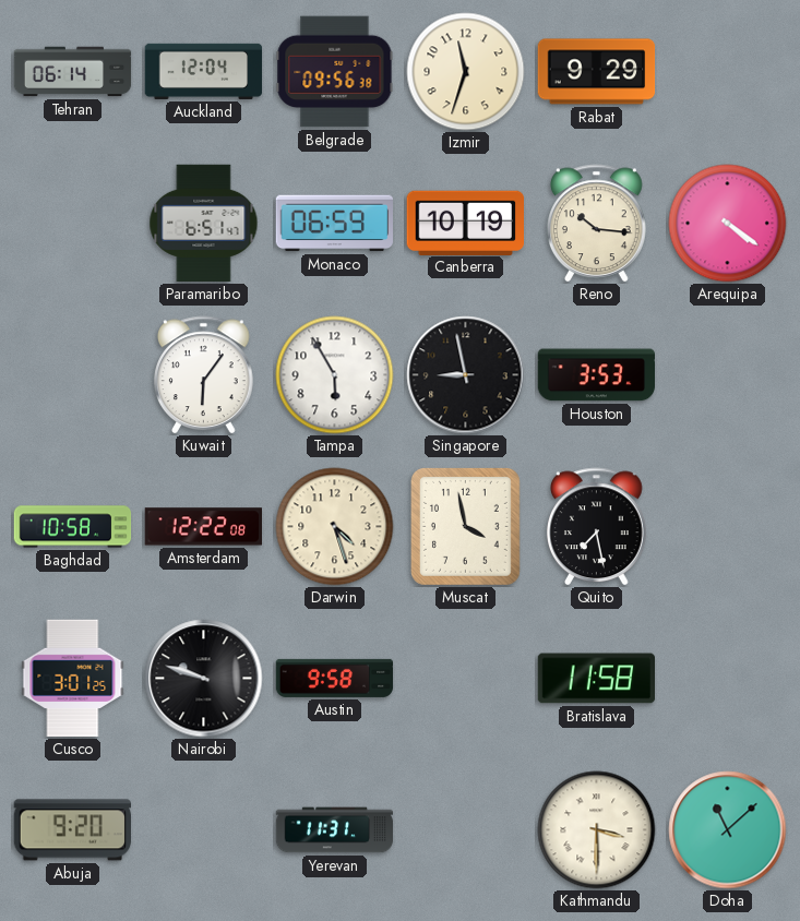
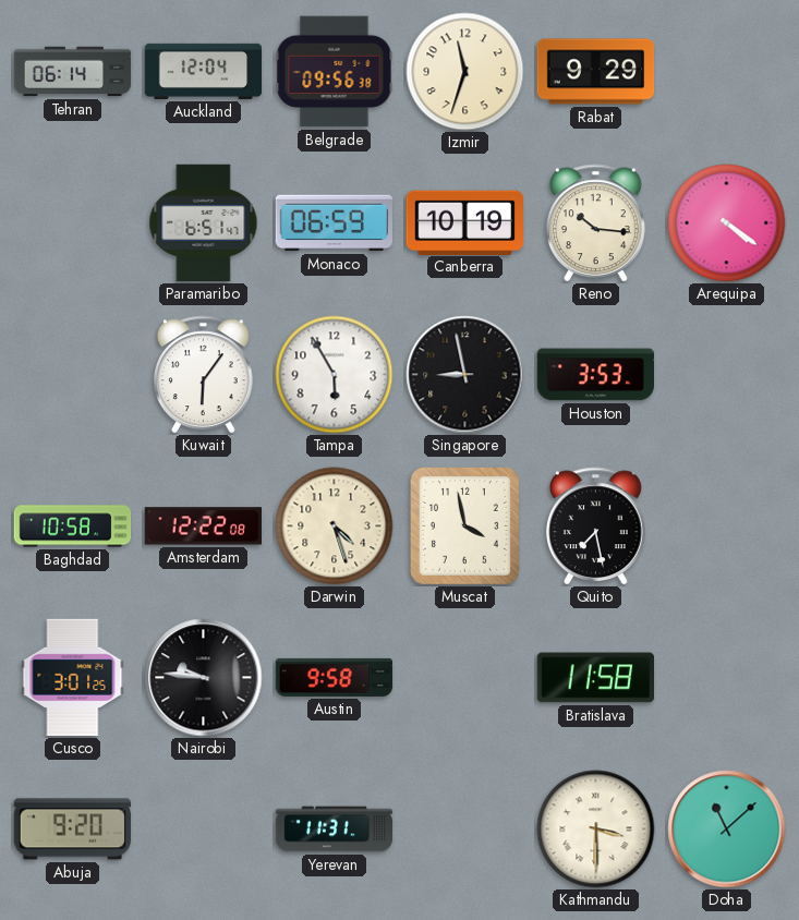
Nairobi: 9:48 -> 9:46
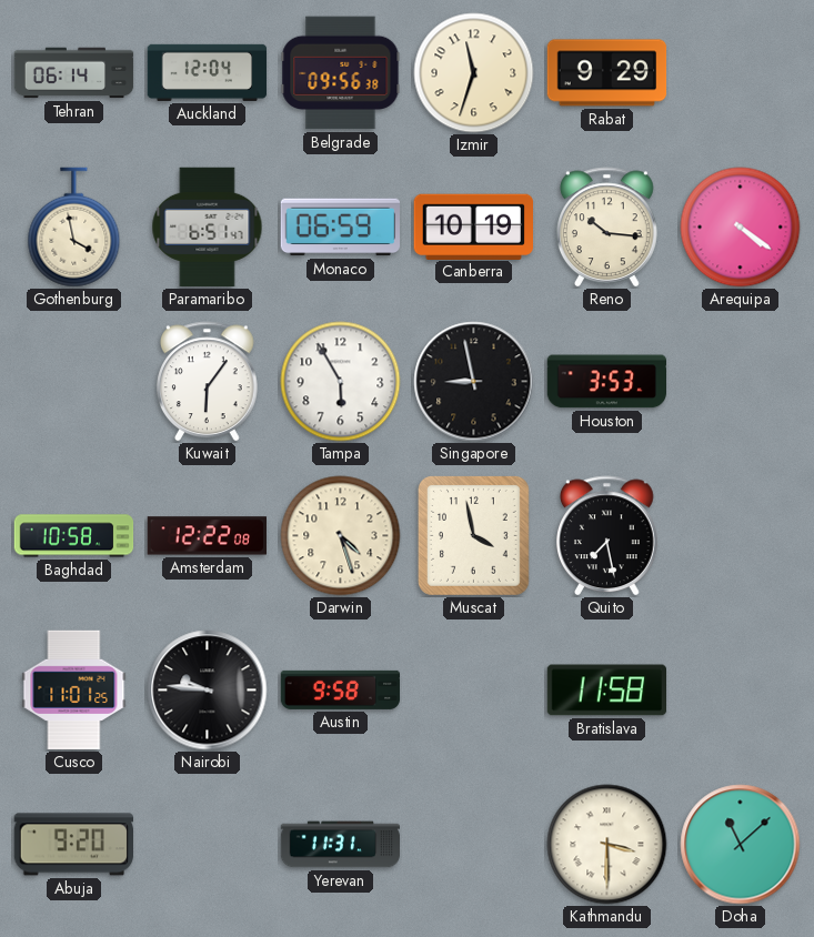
Gothenburg: none -> 3:58
Cusco: 3:01 -> 11:01
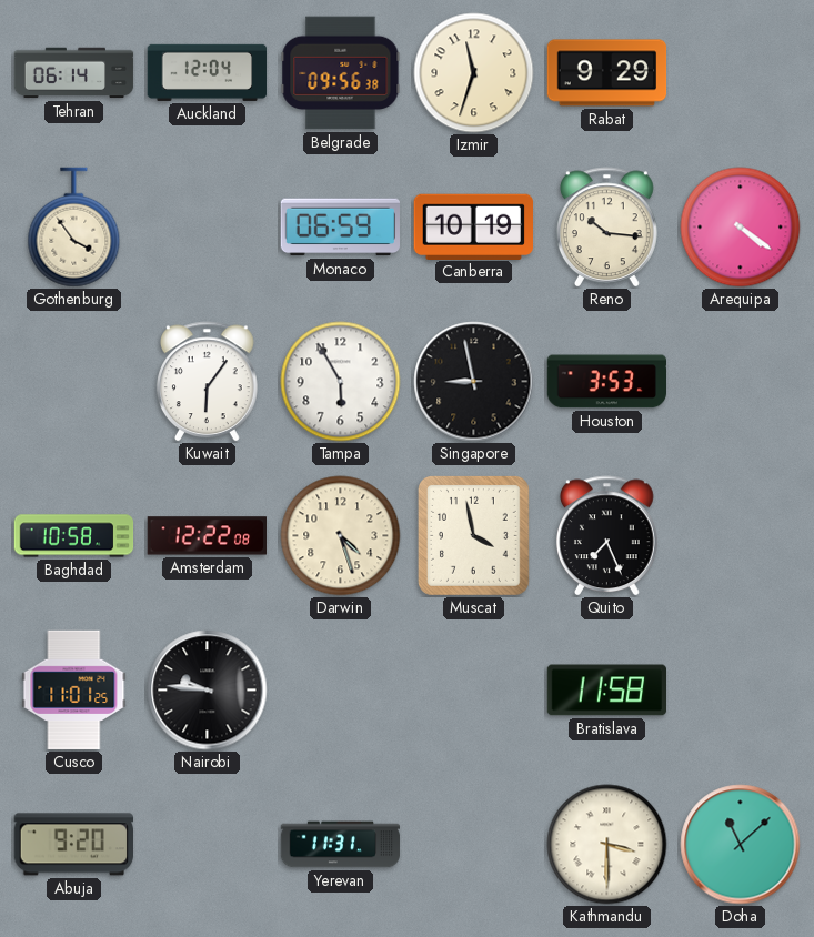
Gothenburg: 3:58 -> 3:54
Paramaribo: 6:51 -> none
Quito: 7:28 -> 7:26
Austin: 9:58 -> none
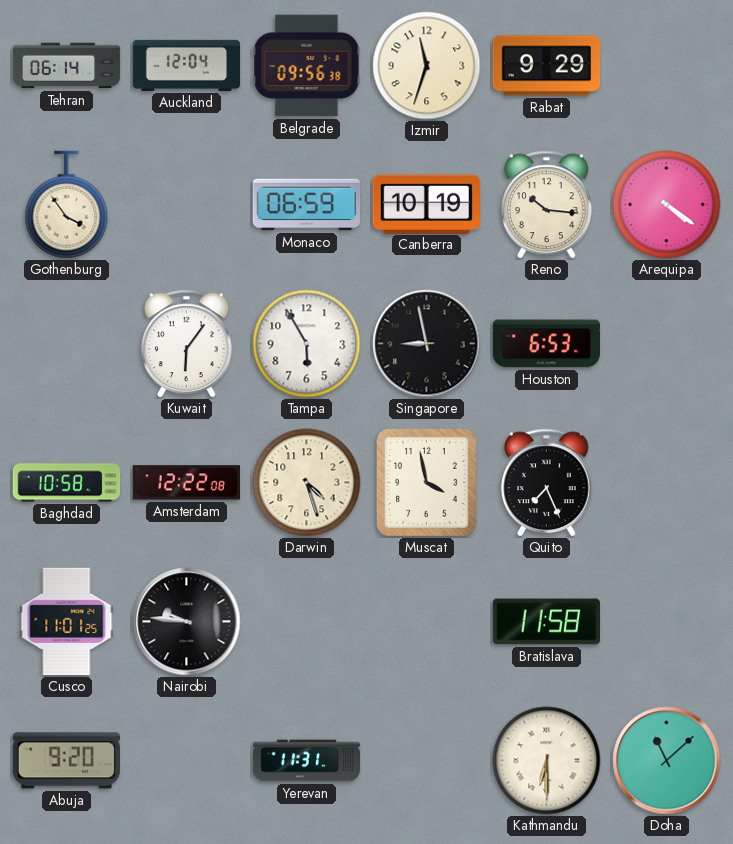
Houston: 3:53 -> 6:53
Kathmandu: 3:30 -> 6:30
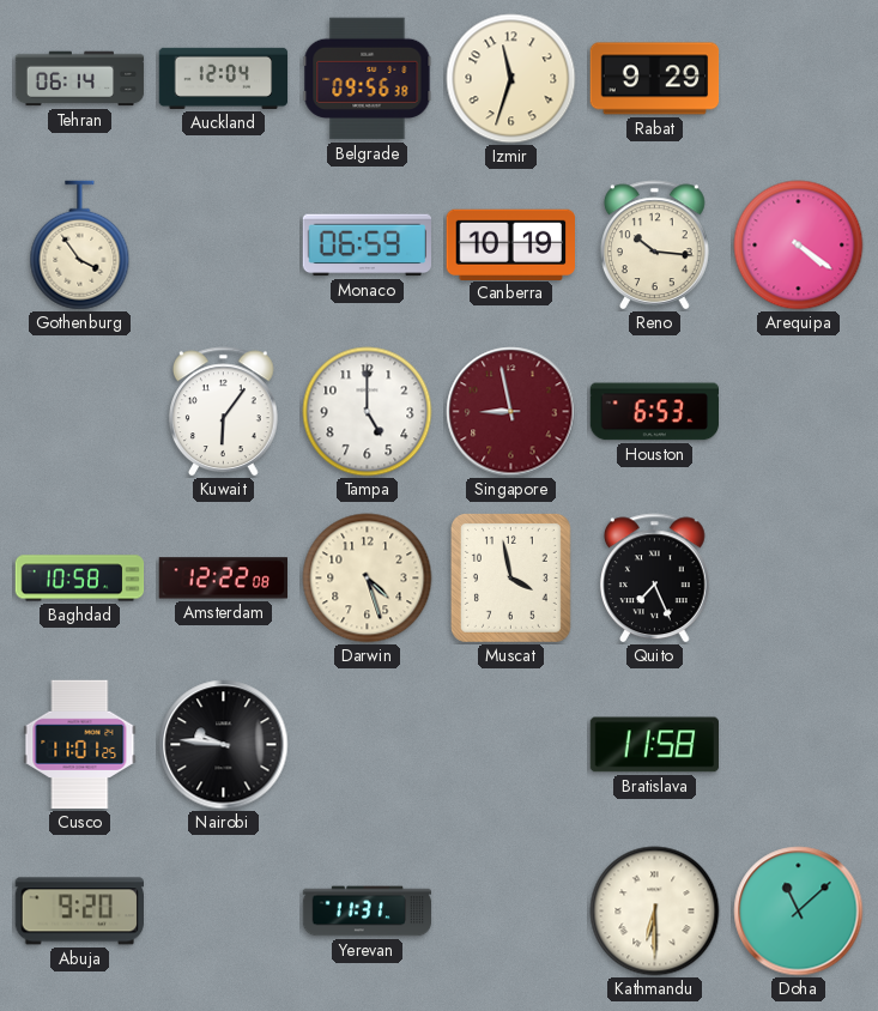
Tampa: 5:55 -> 5:00
Singapore dial: black -> burgundy
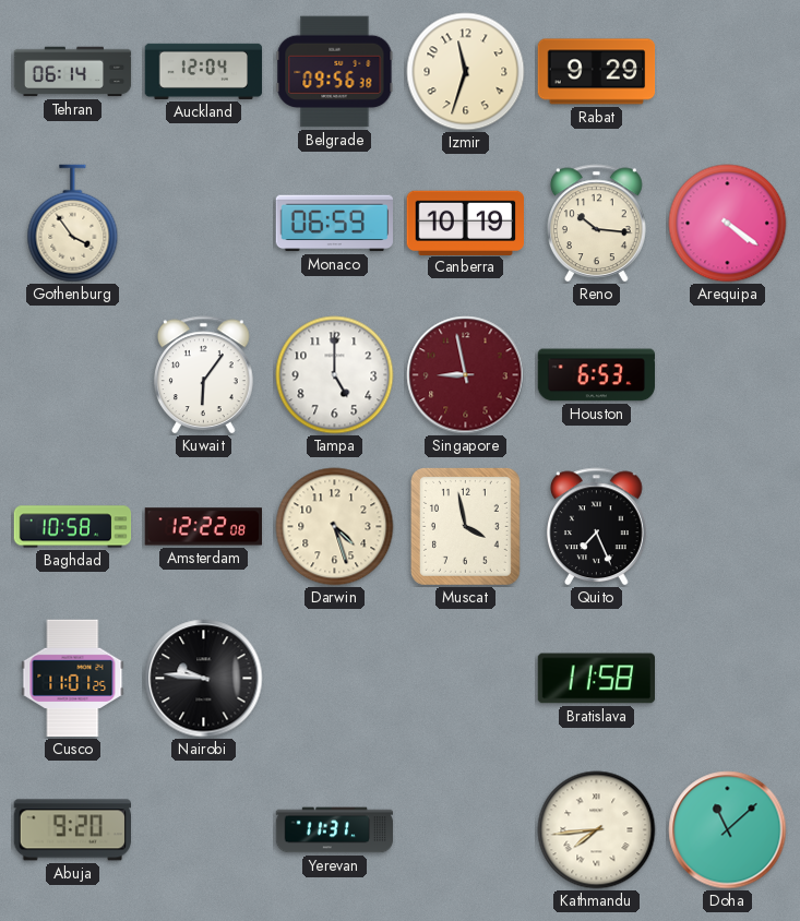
Kathmandu: 6:30 -> 7:44
